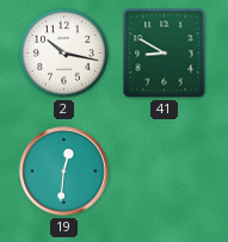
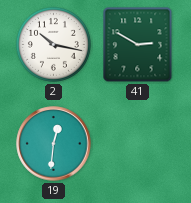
41: 8:50 -> 2:50
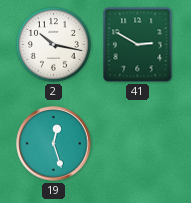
19: 12:31 -> 12:27
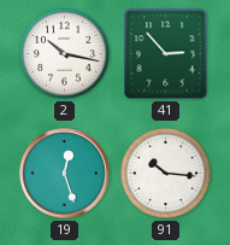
41: 2:50 -> 2:53
91: none -> 10:16
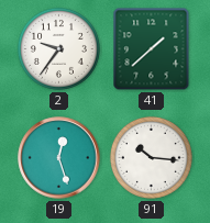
2: 10:17 -> 9:36
41: 2:53 -> 1:38
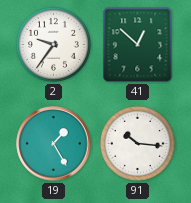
41: 1:38 -> 12:52
19: 12:27 -> 1:25
